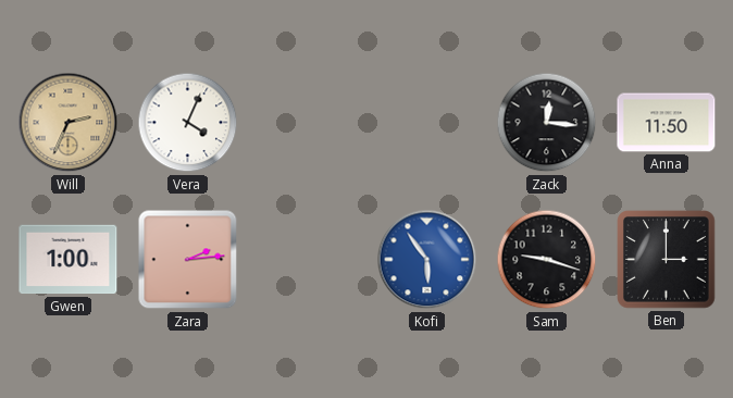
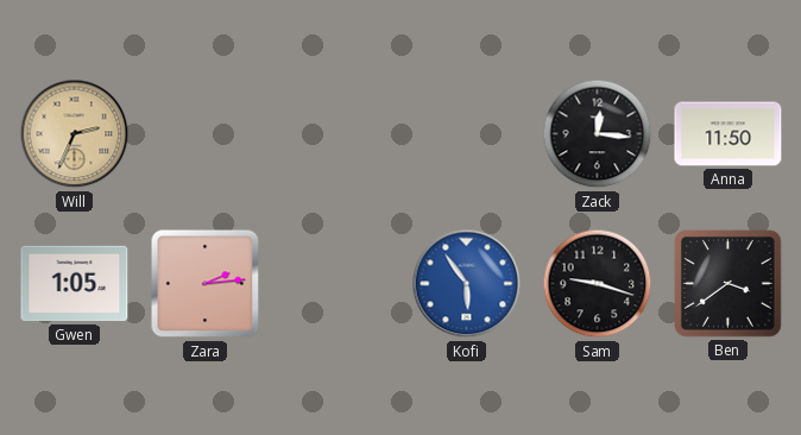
Vera: 4:04 -> none
Gwen: 1:00 -> 1:05
Ben: 3:00 -> 3:39
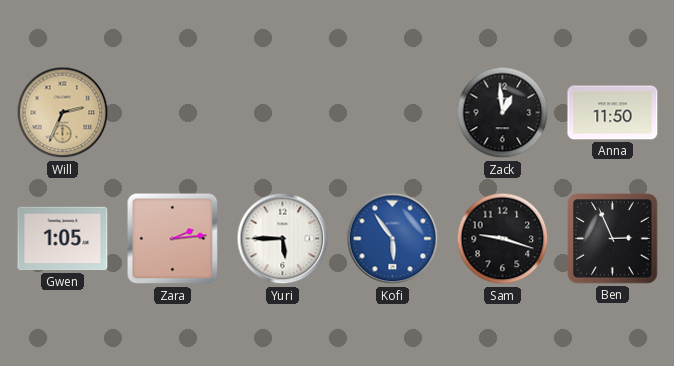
Zack: 12:16 -> 12:59
Yuri: none -> 5:45
Ben: 3:39 -> 2:56
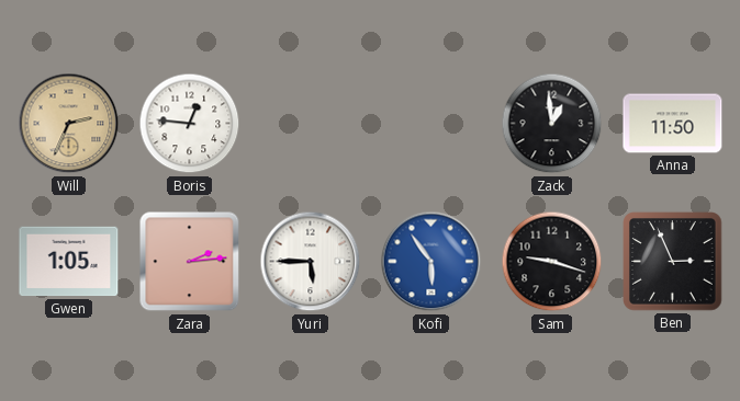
Boris: none -> 12:46
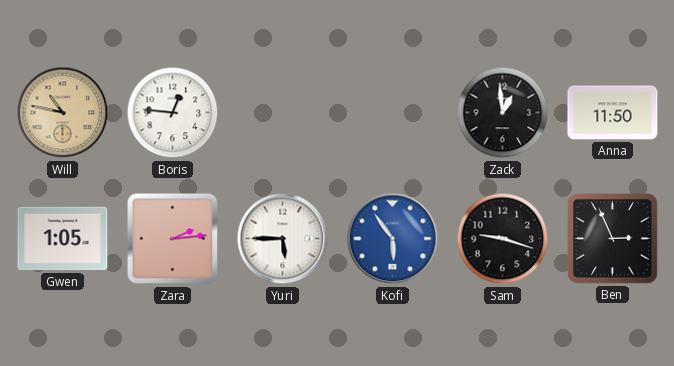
Will: 2:34 -> 10:47
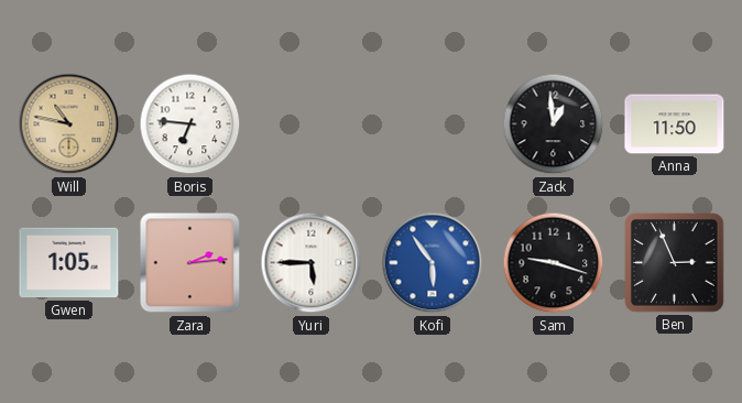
Boris: 12:46 -> 6:46
